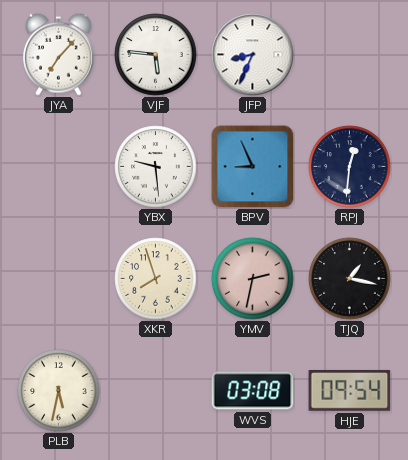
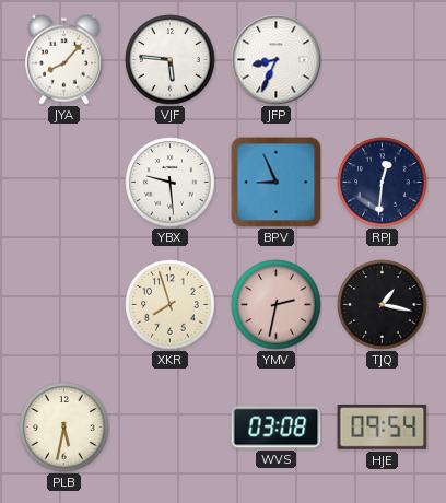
JYA: 7:07 -> 8:07
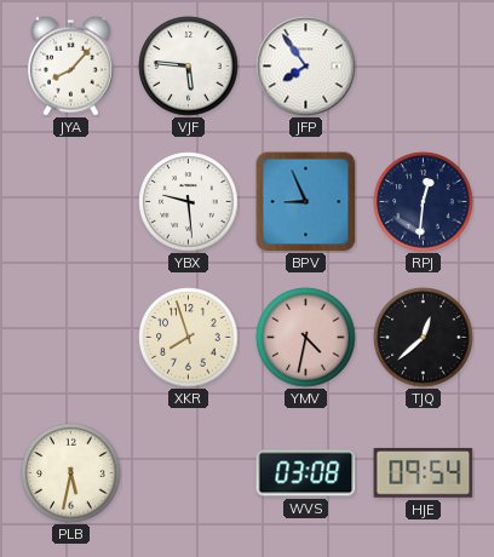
JFP: 8:34 -> 7:54
YMV: 2:32 -> 4:32
TJQ: 1:17 -> 12:38
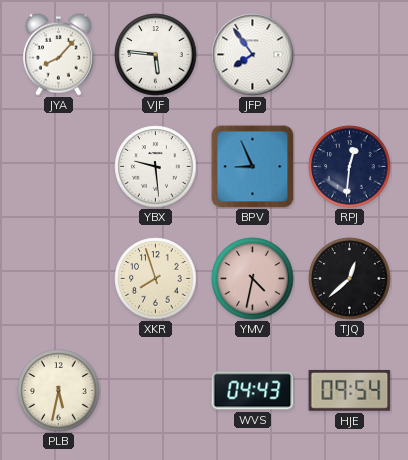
WVS: 03:08 -> 04:43
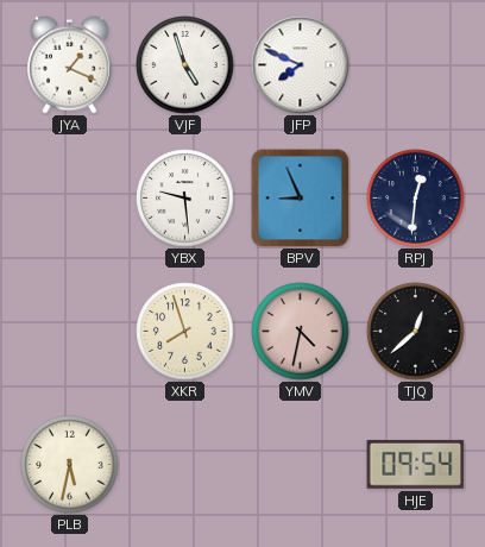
JYA: 8:07 -> 1:19
VJF: 5:46 -> 4:57
JFP: 7:54 -> 7:49
WVS: 04:43 -> none
